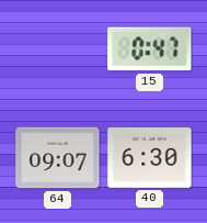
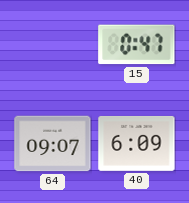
40: 6:30 -> 6:09
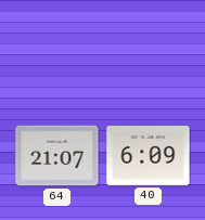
15: 0:47 -> none
64: 09:07 -> 21:07
